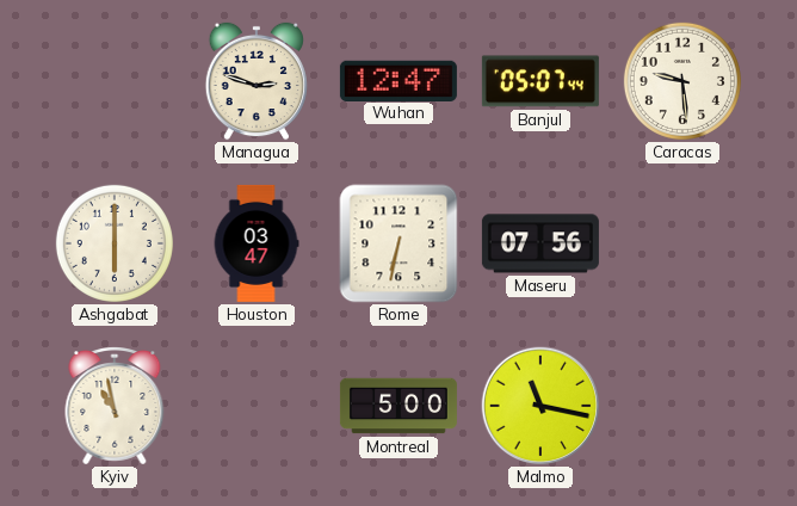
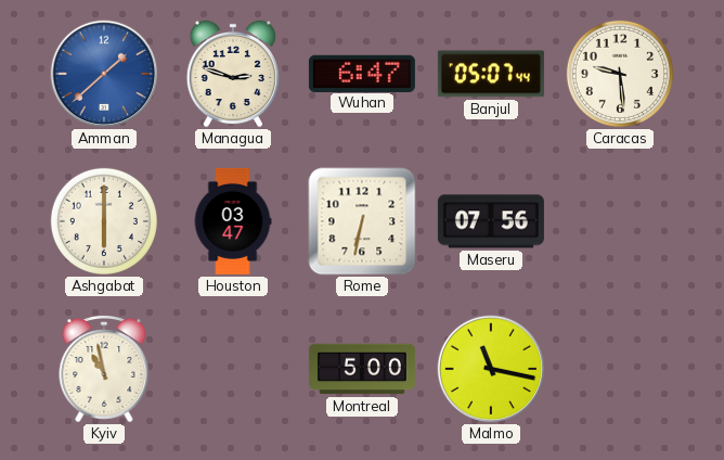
Amman: none -> 1:38
Wuhan: 12:47 -> 6:47
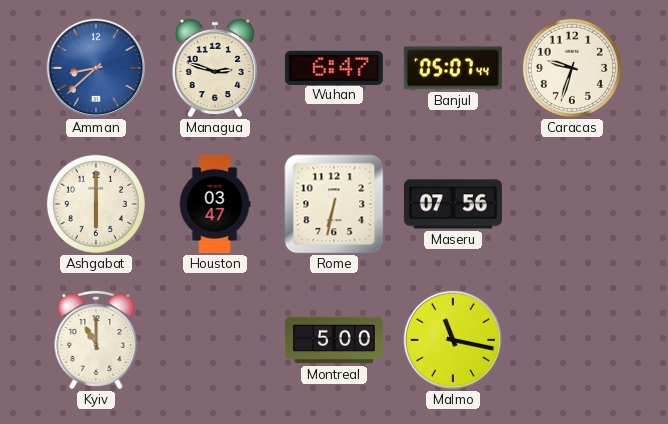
Amman: 1:38 -> 8:38
Caracas: 9:29 -> 9:33
Kyiv: 10:58 -> 11:00
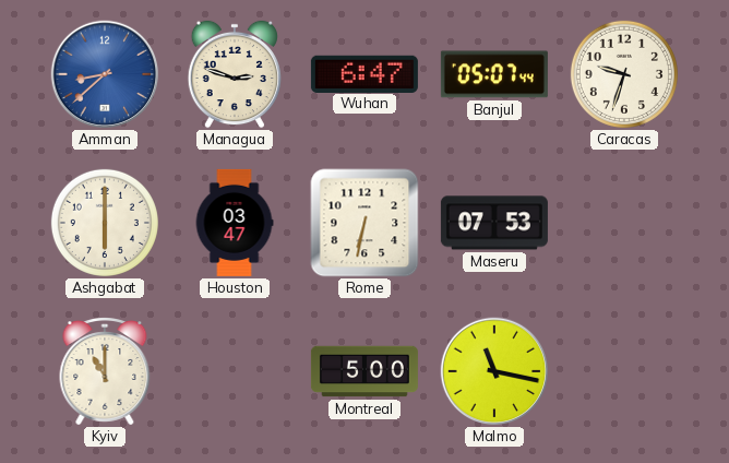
Maseru: 07:56 -> 07:53
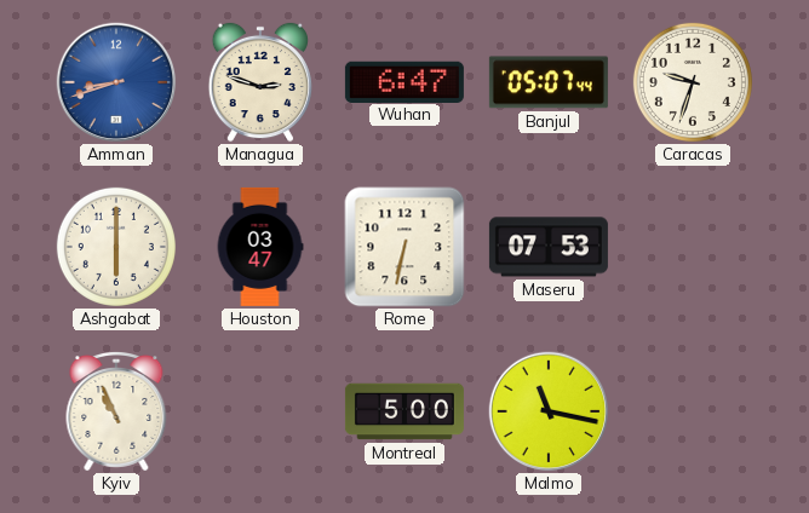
Amman: 8:38 -> 8:42
Kyiv: 11:00 -> 10:56
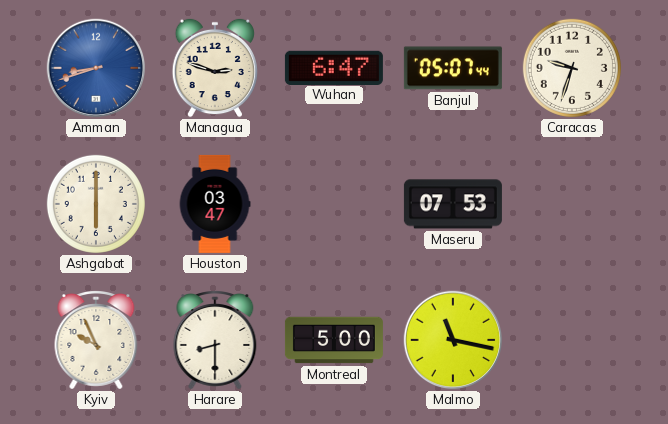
Rome: 6:32 -> none
Kyiv: 10:56 -> 9:56
Harare: none -> 8:30
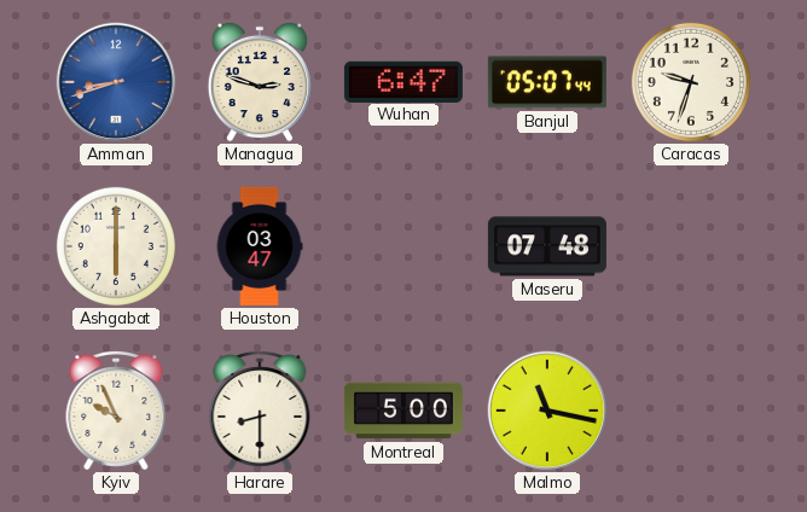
Maseru: 07:53 -> 07:48
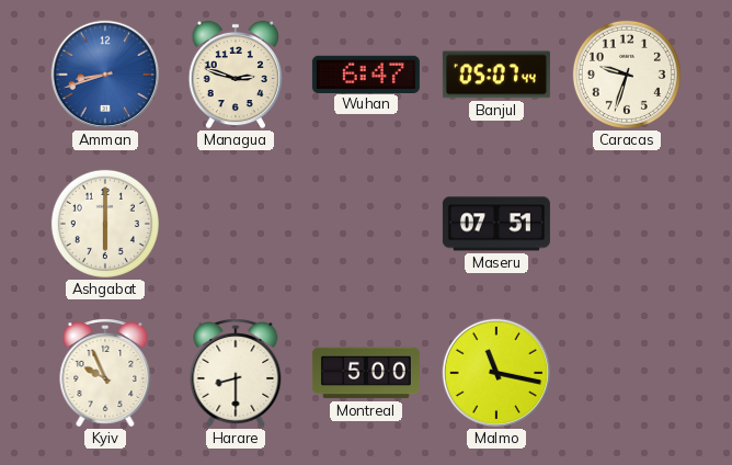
Houston: 03:47 -> none
Maseru: 07:48 -> 07:51
